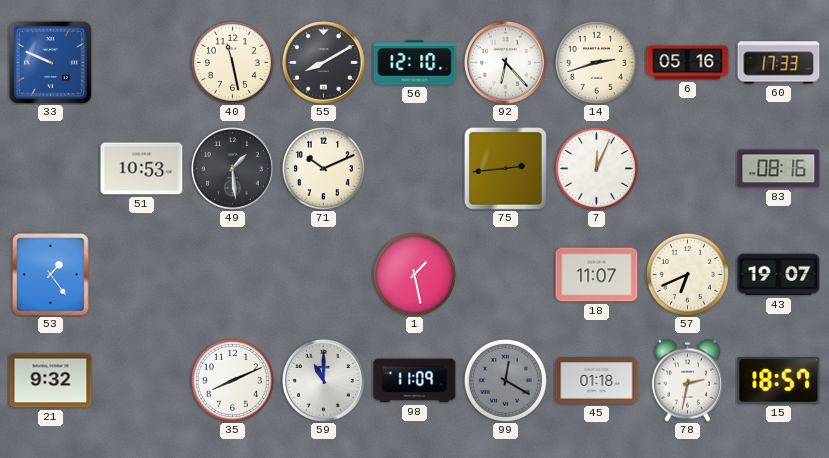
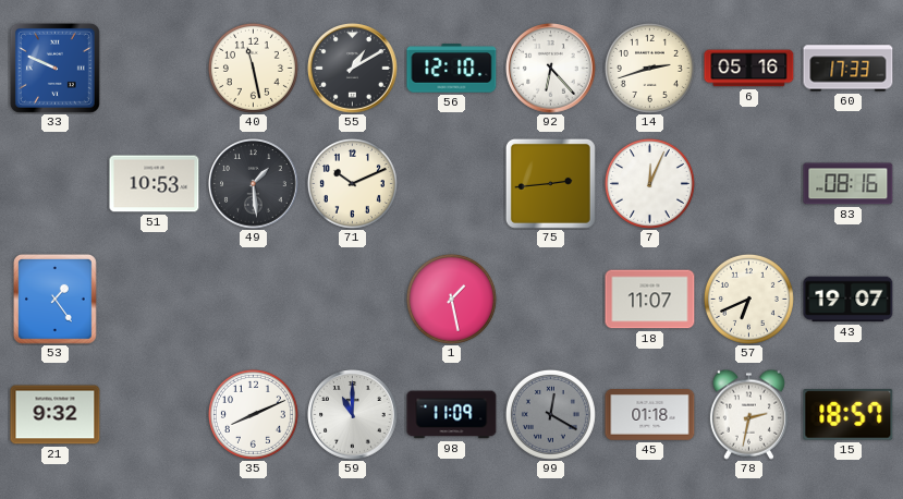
55: 8:10 -> 1:10
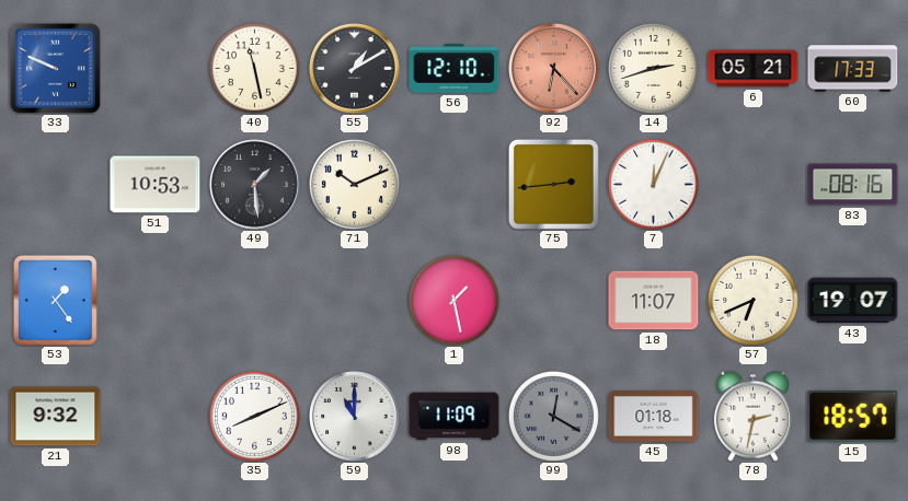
92 dial: white -> salmon
6: 05:16 -> 05:21
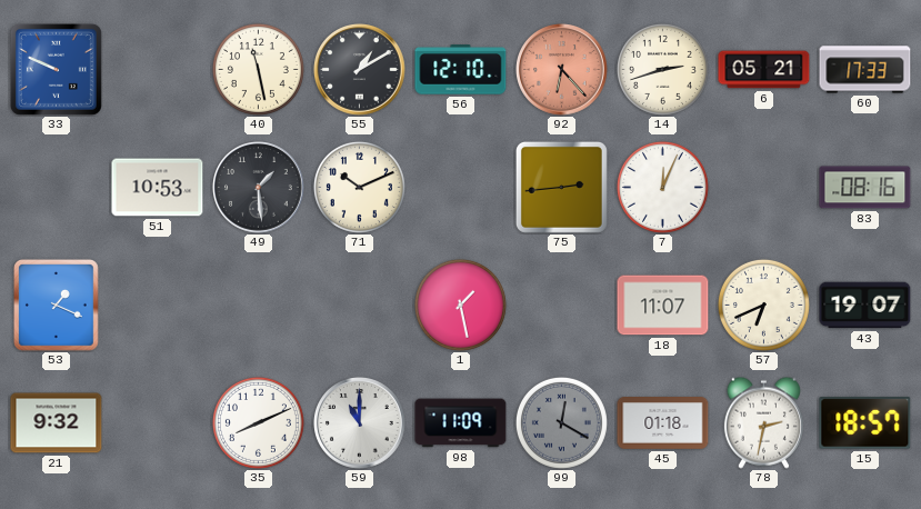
53: 1:24 -> 1:19
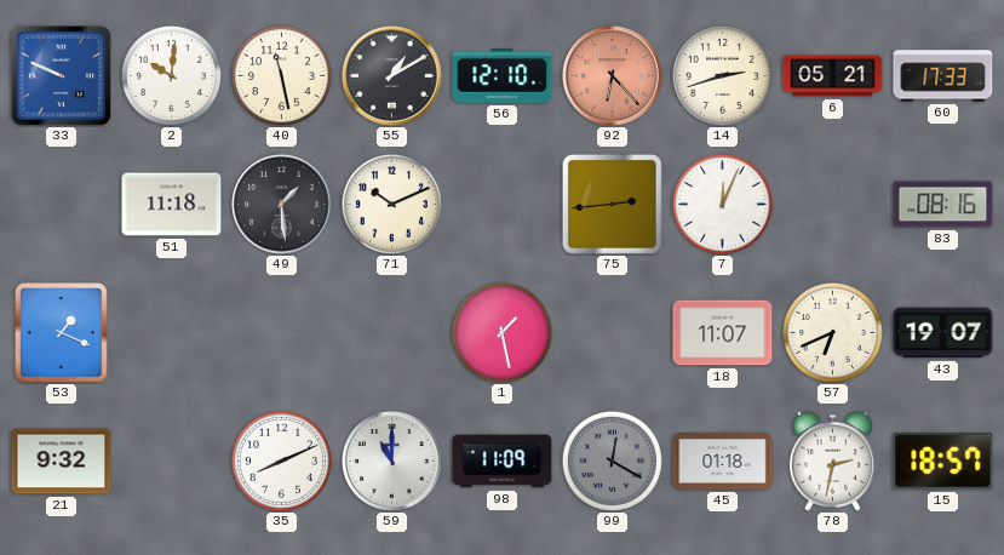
2: none -> 10:01
51: 10:53 -> 11:18
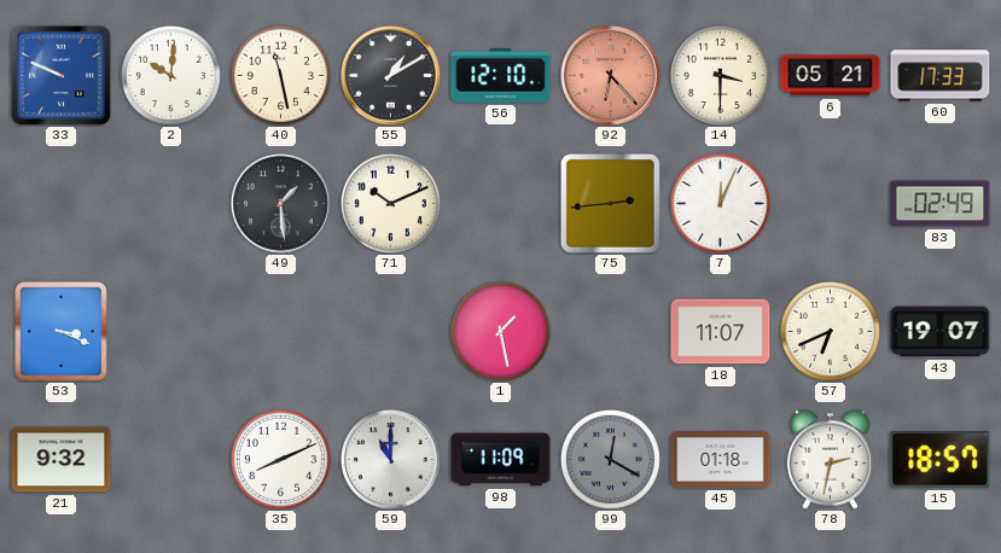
14: 2:42 -> 3:30
51: 11:18 -> none
83: 08:16 -> 02:49
53: 1:19 -> 3:19
